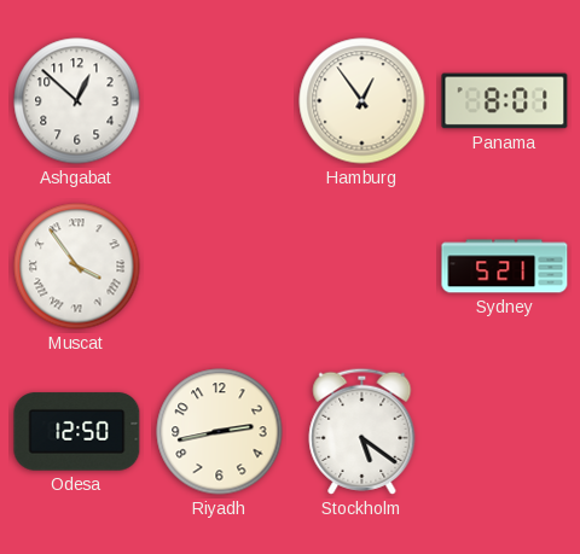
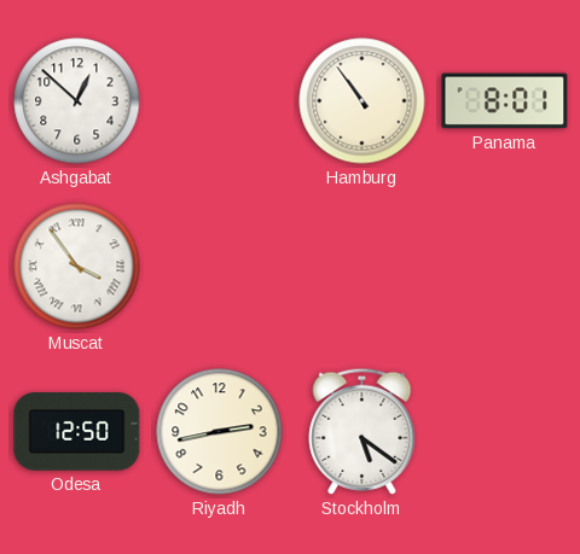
Hamburg: 12:54 -> 10:54
Sydney: 5:21 -> none
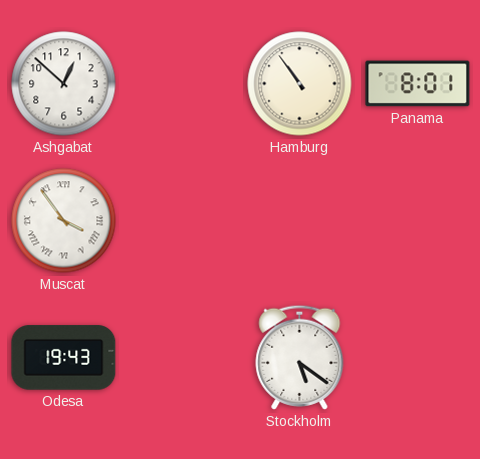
Odesa: 12:50 -> 19:43
Riyadh: 2:43 -> none
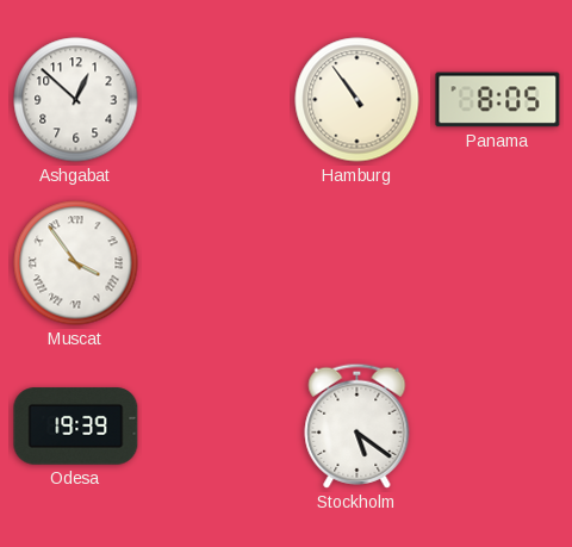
Panama: 8:01 -> 8:05
Odesa: 19:43 -> 19:39
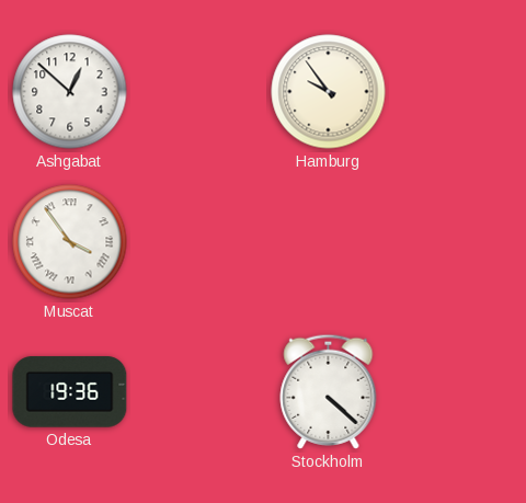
Hamburg: 10:54 -> 9:54
Panama: 8:05 -> none
Odesa: 19:39 -> 19:36
Stockholm: 5:21 -> 4:22
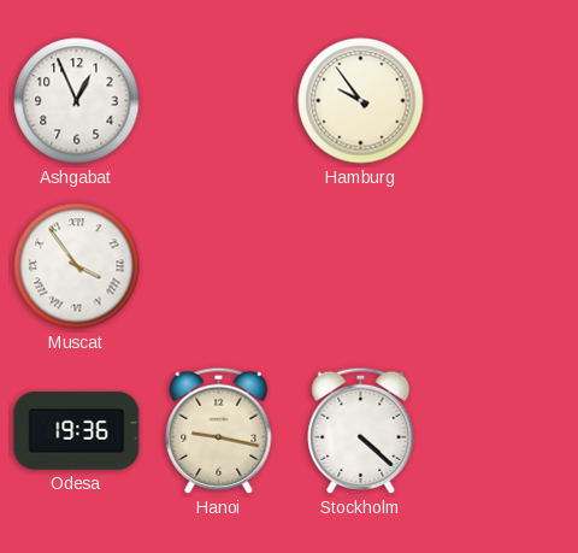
Ashgabat: 12:52 -> 12:56
Hanoi: none -> 9:17
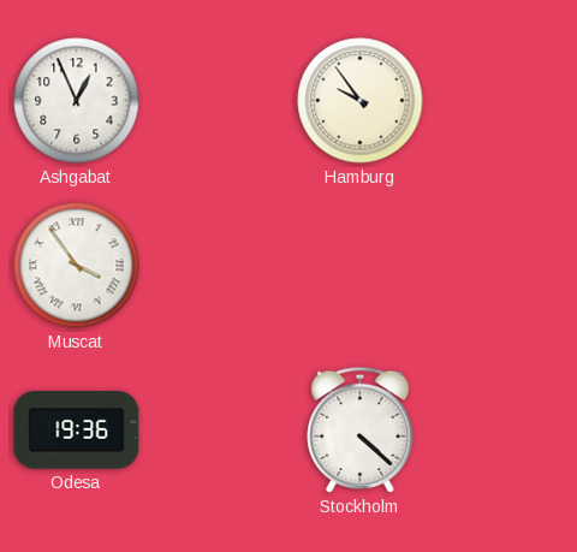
Hanoi: 9:17 -> none
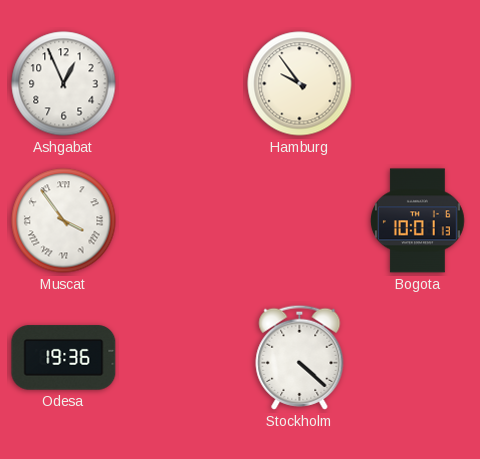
Bogota: none -> 10:01
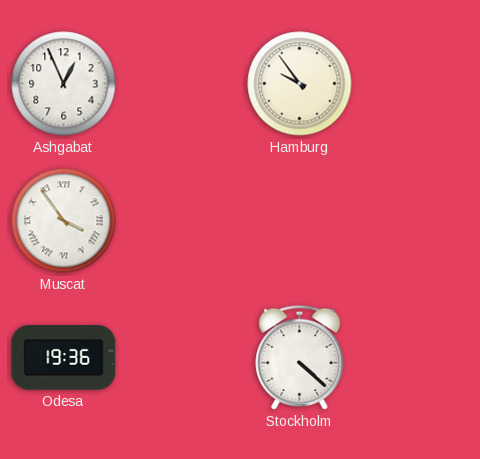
Bogota: 10:01 -> none
